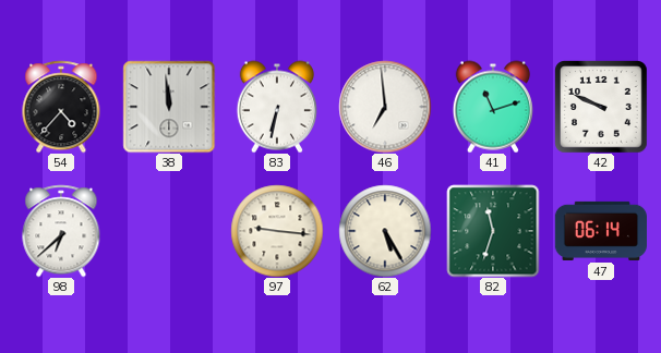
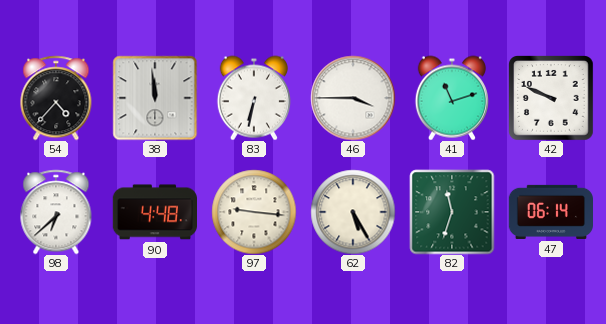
46: 6:59 -> 3:45
90: none -> 4:48
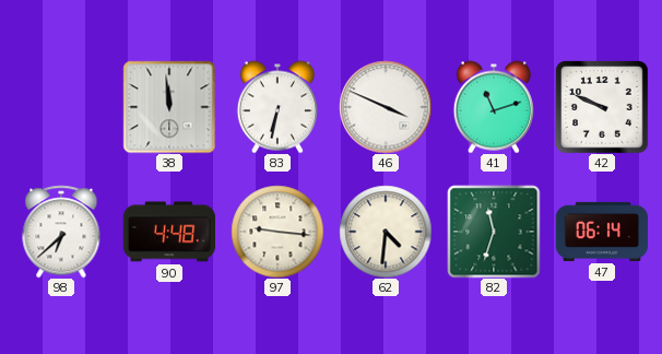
54: 4:37 -> none
46: 3:45 -> 3:49
62: 5:25 -> 4:31
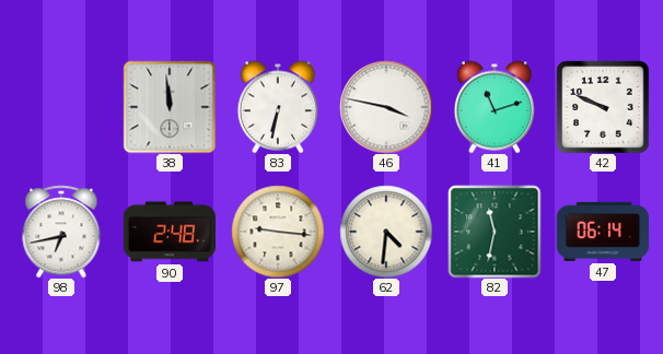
46: 3:49 -> 3:47
98: 6:38 -> 6:43
90: 4:48 -> 2:48
82: 11:33 -> 11:32
